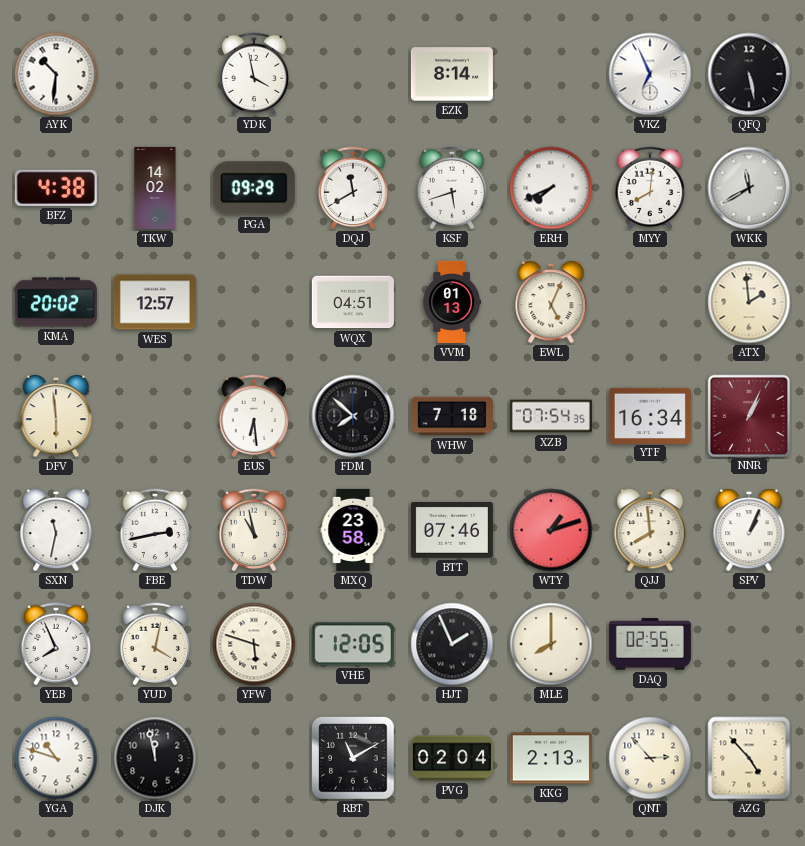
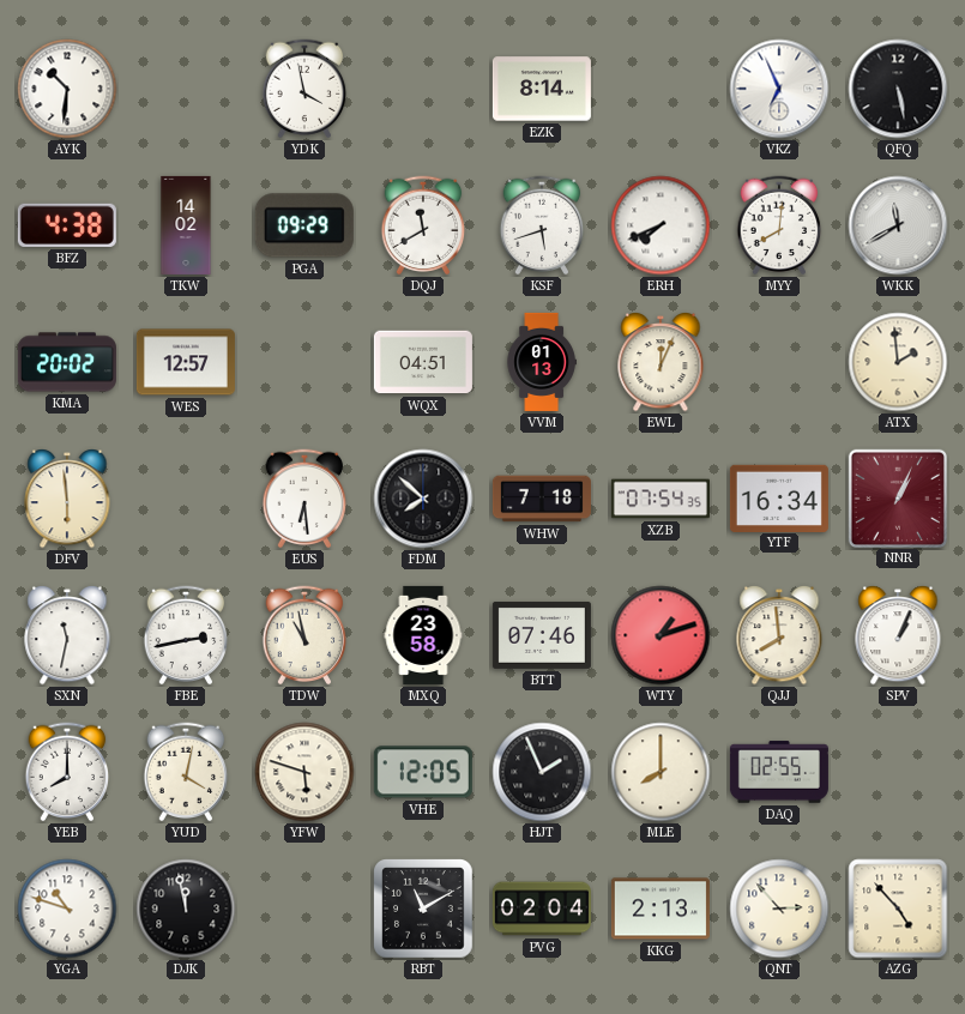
EWL: 5:04 -> 12:04
YEB: 7:56 -> 8:00
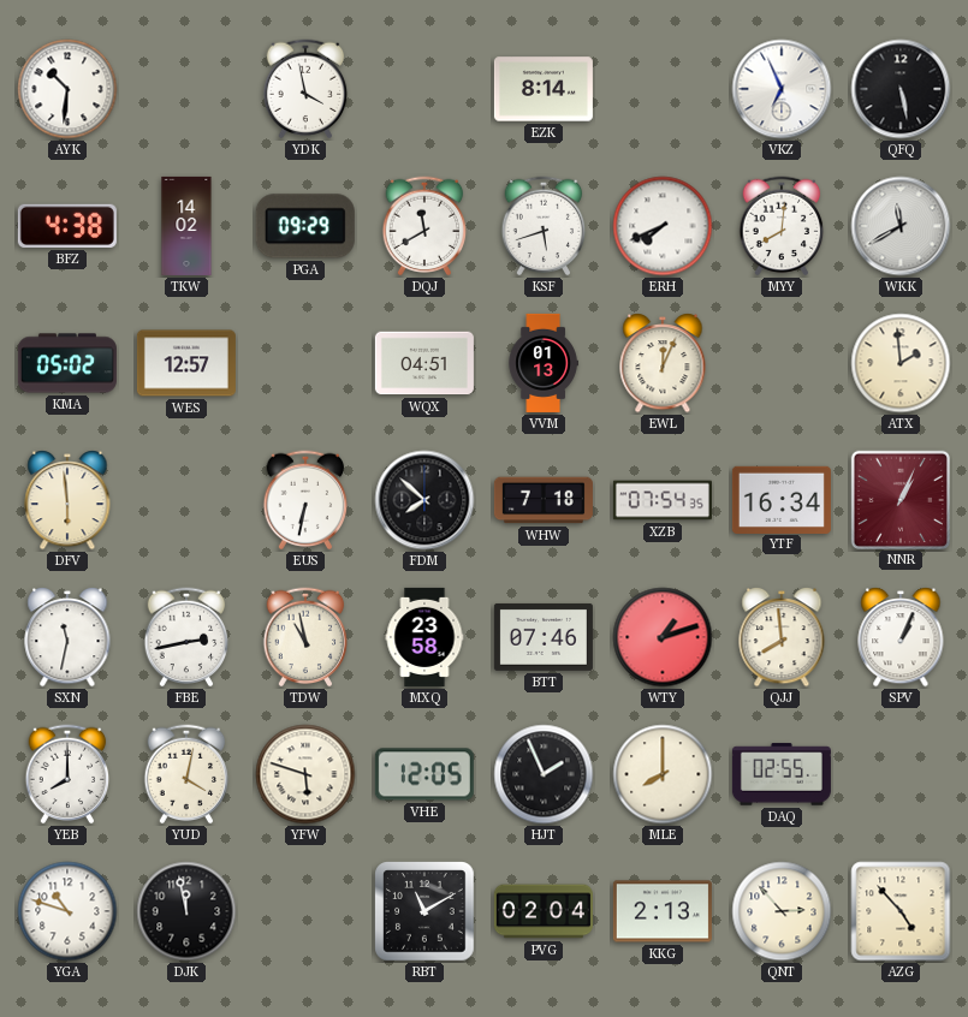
KMA: 20:02 -> 05:02
EUS: 6:29 -> 6:32
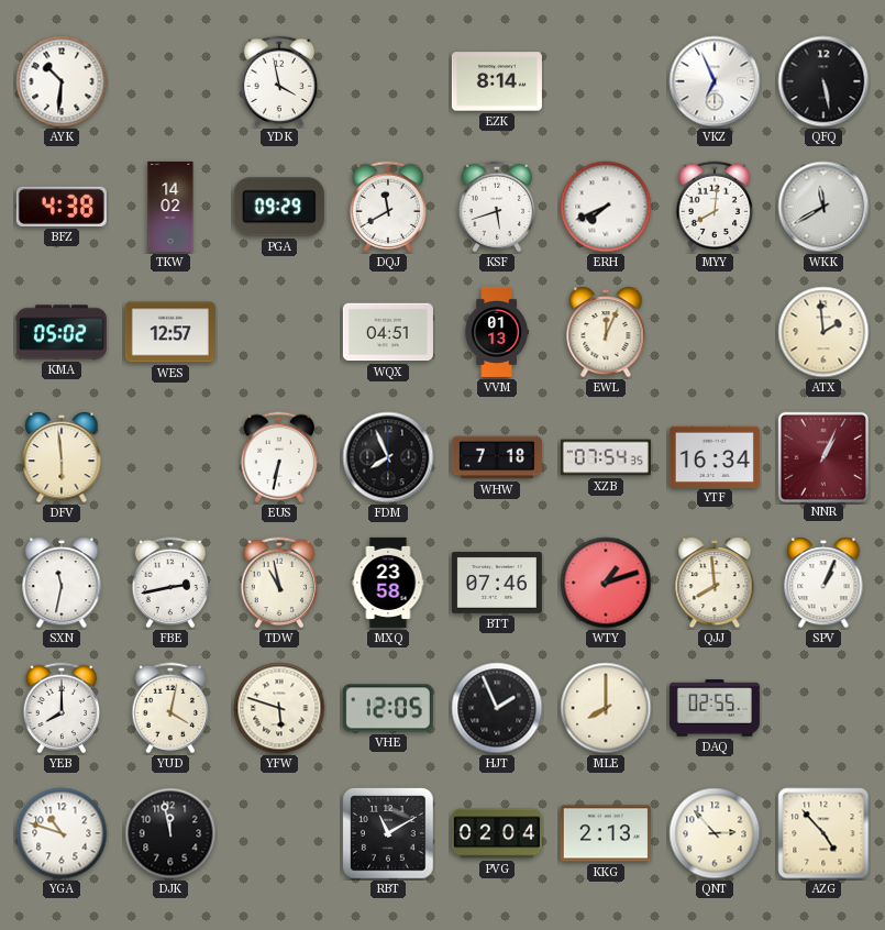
FDM: 7:52 -> 7:56
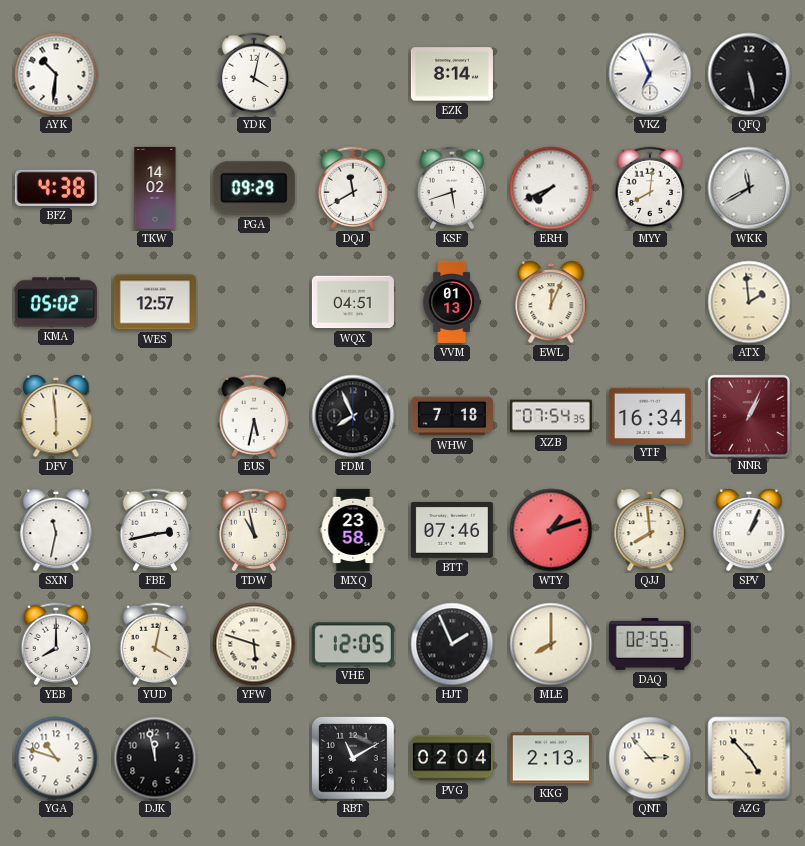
YDK: 3:58 -> 4:02
EUS: 6:32 -> 5:32
